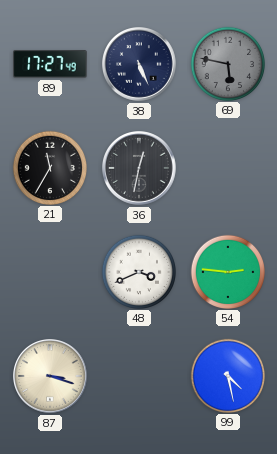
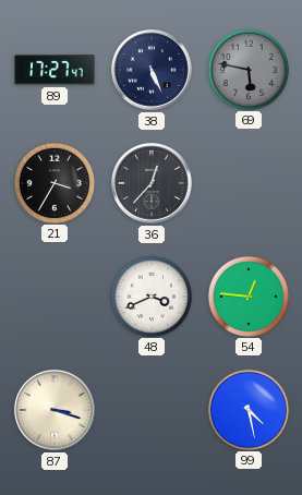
89: 17:27:49 -> 17:27:47
21: 11:35 -> 3:35
36: 12:32 -> 12:37
54: 2:46 -> 12:46
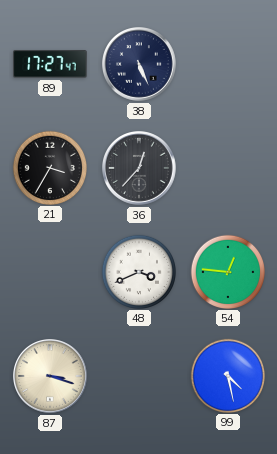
69: 5:47 -> none
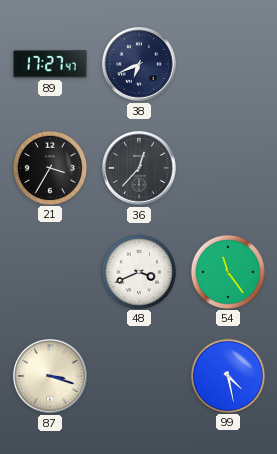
38: 5:26 -> 6:41
54: 12:46 -> 11:24
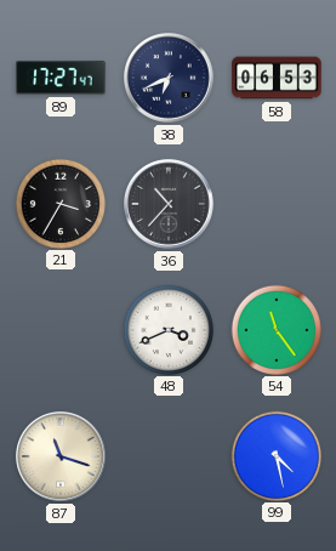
58: none -> 06:53
36: 12:37 -> 10:37
87: 3:18 -> 11:18
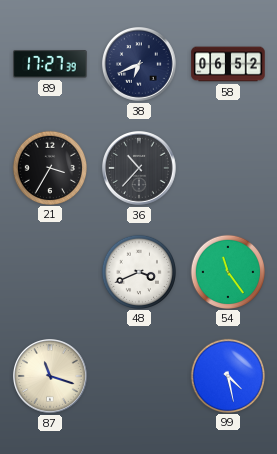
89: 17:27:47 -> 17:27:39
58: 06:53 -> 06:52
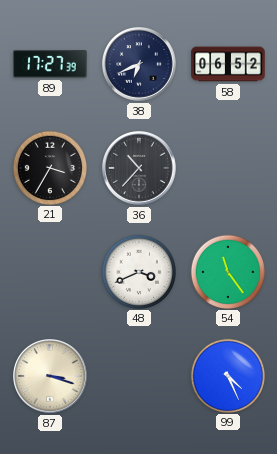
87: 11:18 -> 3:18
99: 4:28 -> 4:26
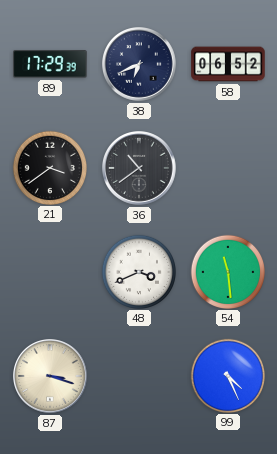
89: 17:27 -> 17:29
21: 3:35 -> 3:39
36: 10:37 -> 10:39
54: 11:24 -> 11:29
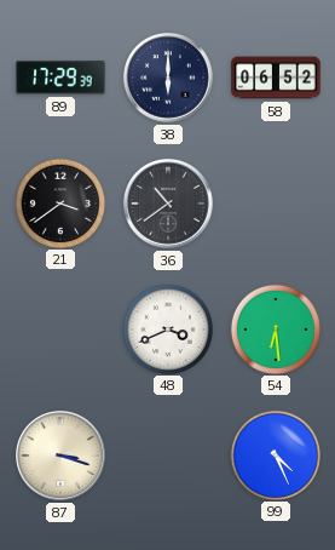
38: 6:41 -> 6:00
54: 11:29 -> 6:29
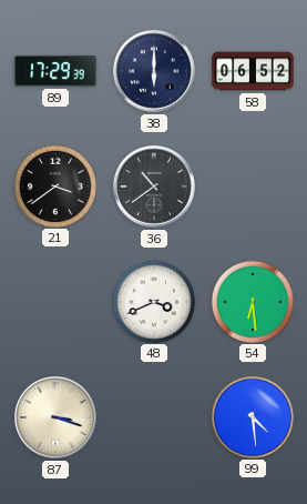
99: 4:26 -> 4:29
